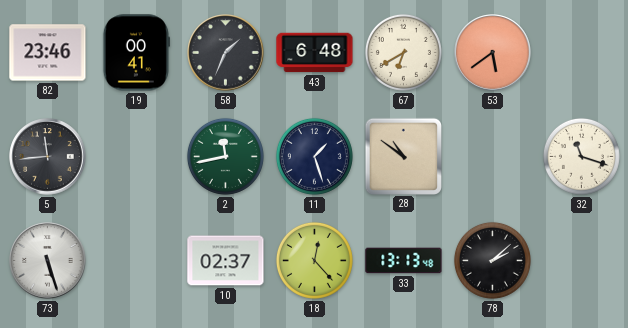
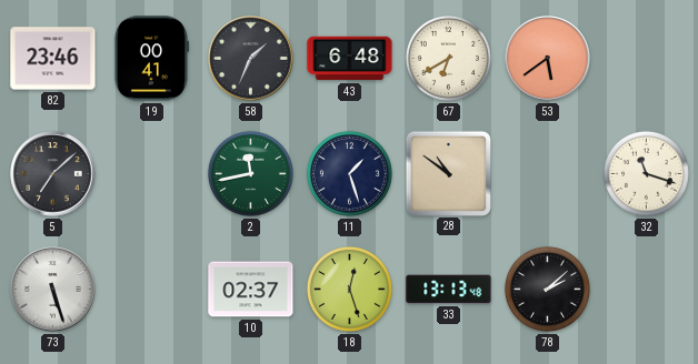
5: 11:44 -> 7:08
18: 12:23 -> 12:27
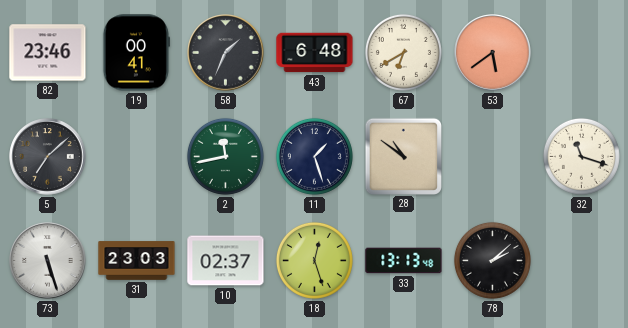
31: none -> 23:03
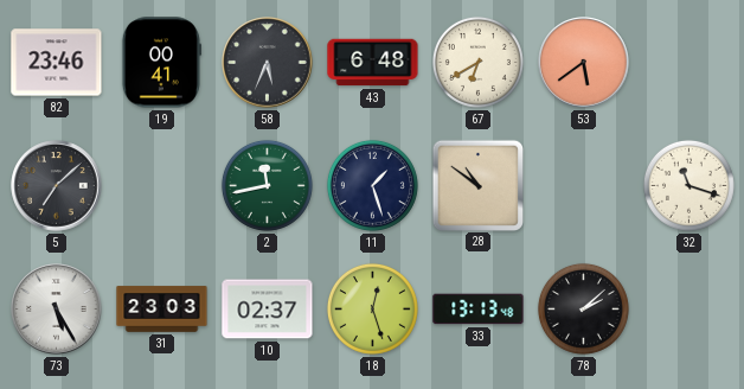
58: 1:34 -> 5:34
73: 5:27 -> 5:25
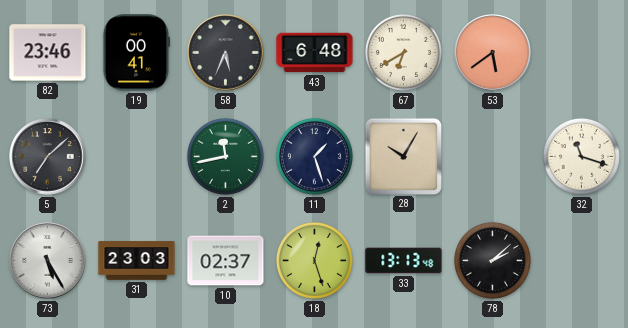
28: 10:51 -> 10:05
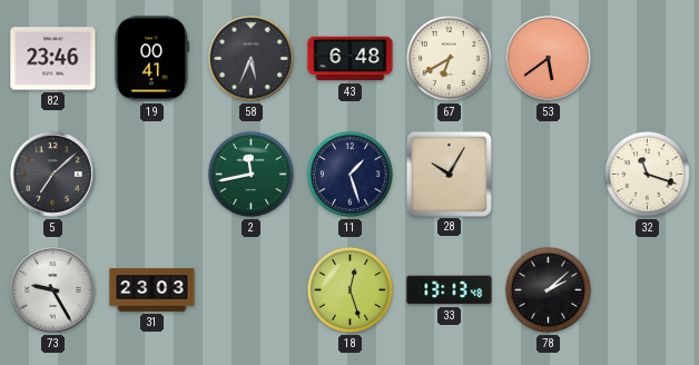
73: 5:25 -> 9:25
10: 02:37 -> none
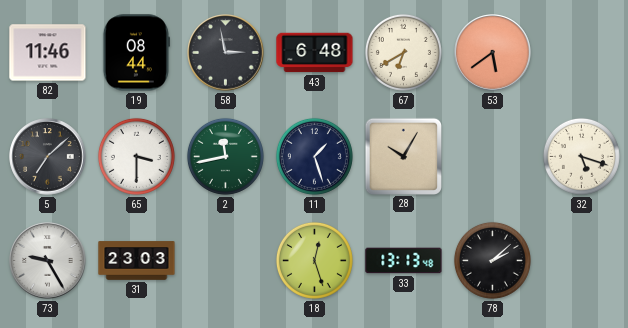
82: 23:46 -> 11:46
19: 00:41 -> 08:44
58: 5:34 -> 2:58
65: none -> 3:30
32: 11:18 -> 5:18
